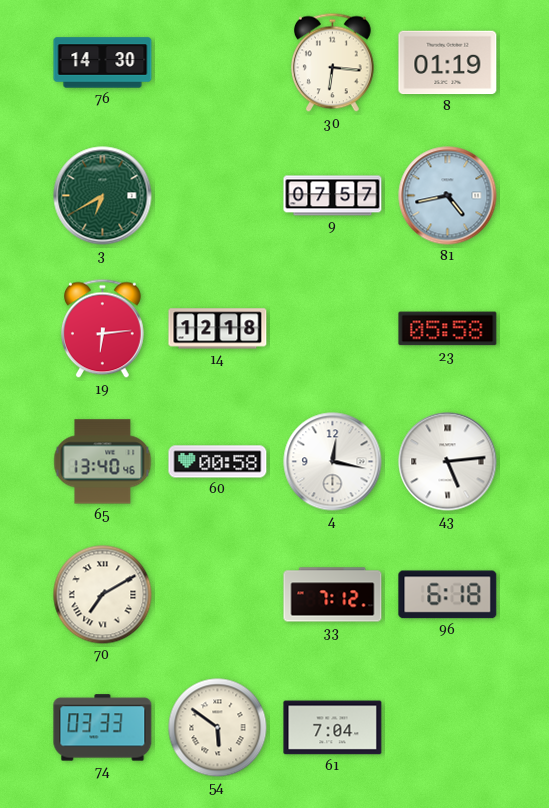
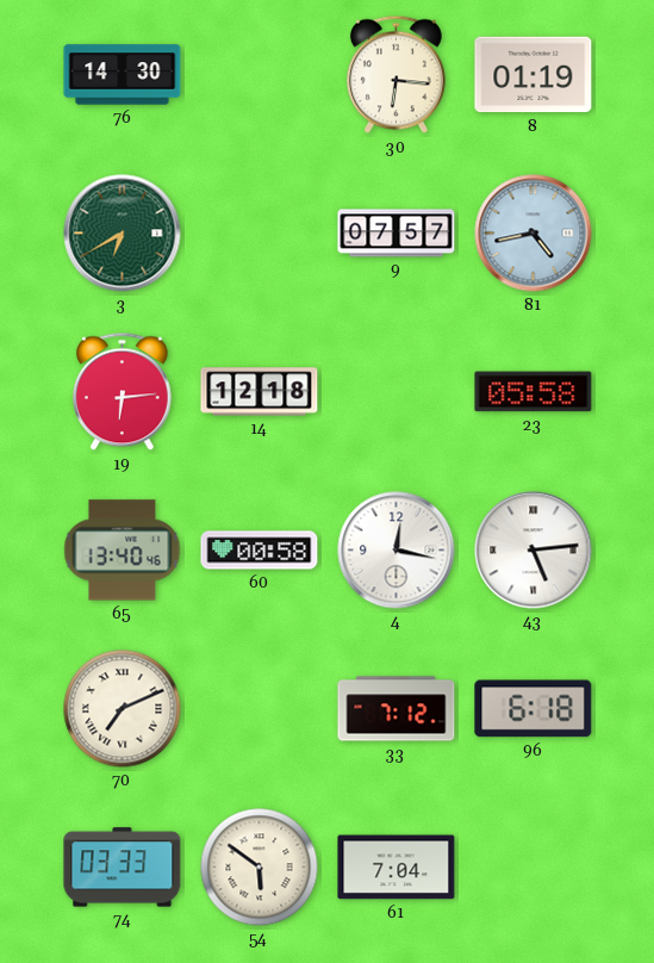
70: 7:10 -> 7:11
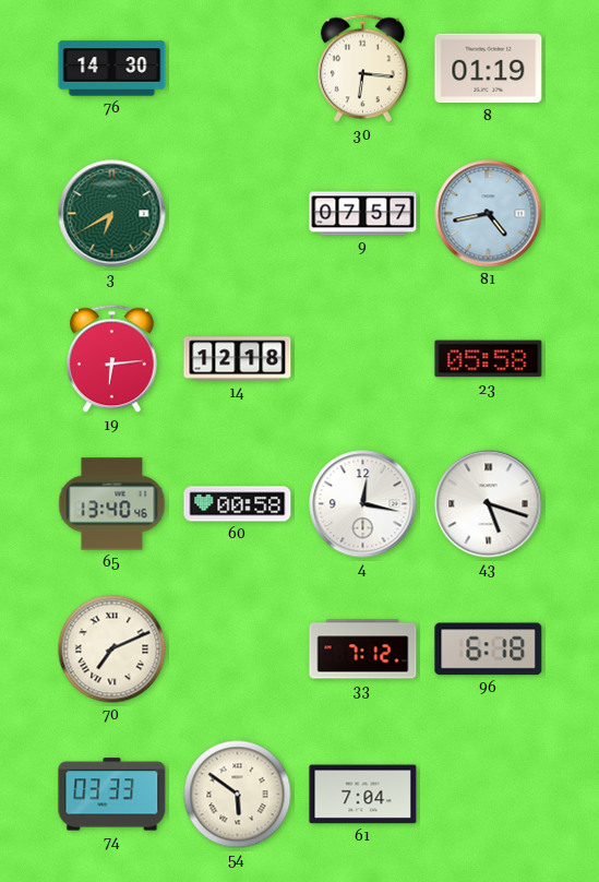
43: 5:14 -> 5:18
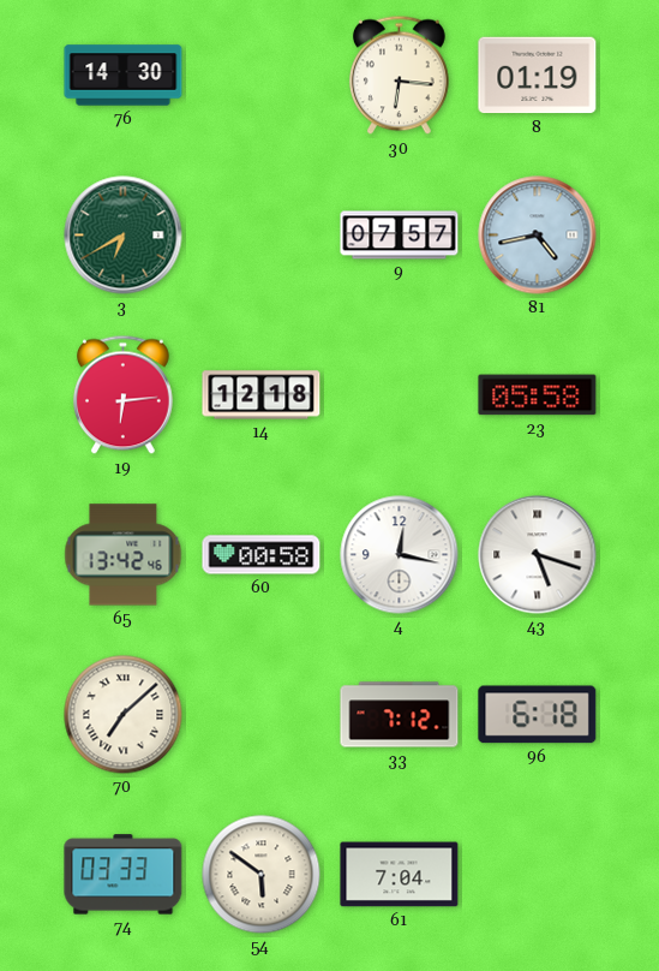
65: 13:40 -> 13:42
70: 7:11 -> 7:08
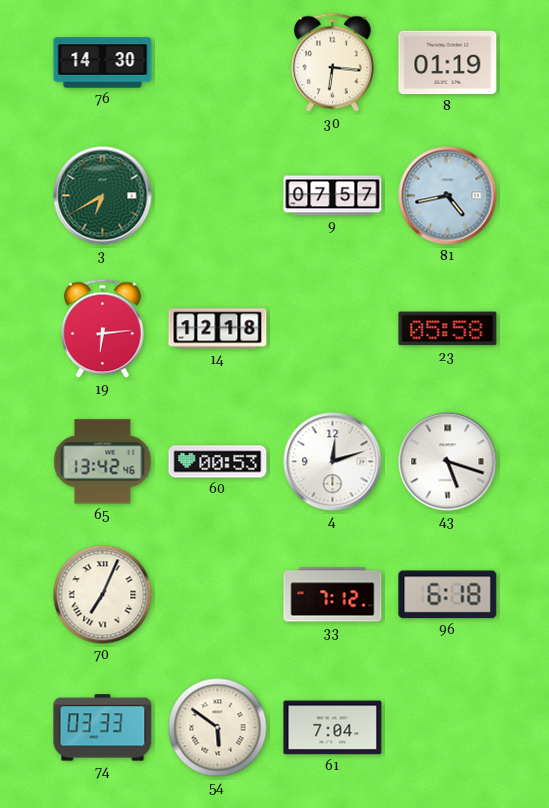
60: 00:58 -> 00:53
4: 12:17 -> 12:12
70: 7:08 -> 7:04
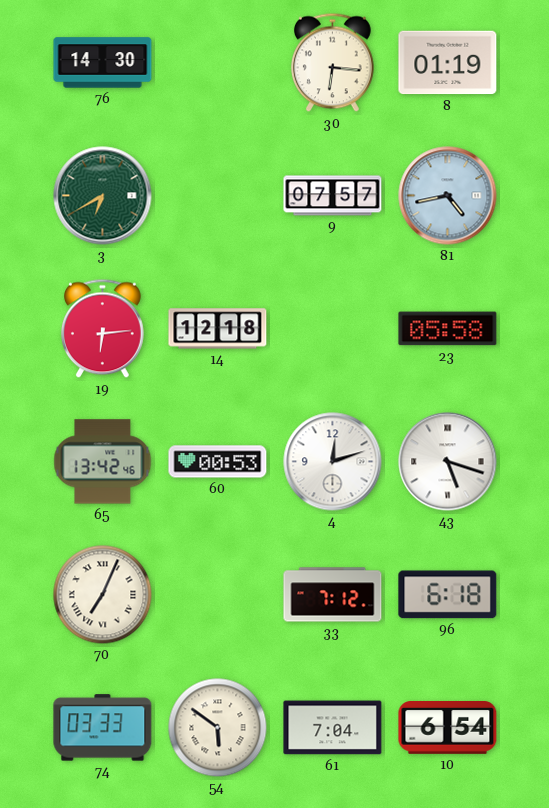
10: none -> 6:54
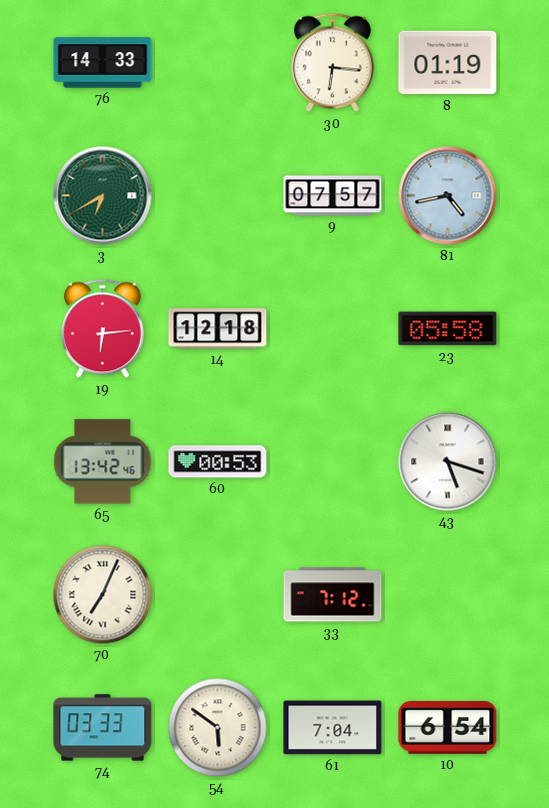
76: 14:30 -> 14:33
4: 12:12 -> none
96: 6:18 -> none
